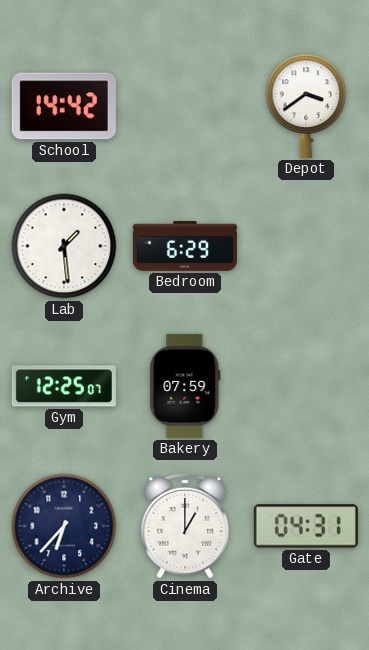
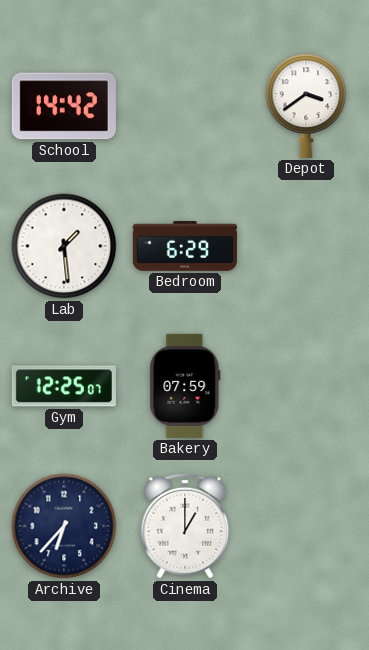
Gate: 04:31 -> none
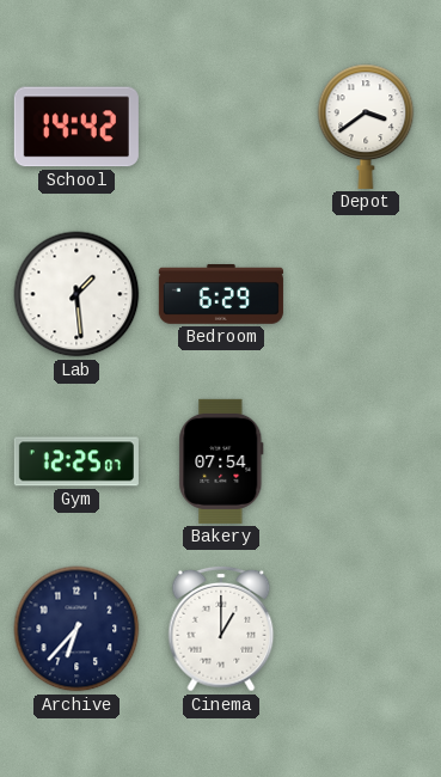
Bakery: 07:59 -> 07:54
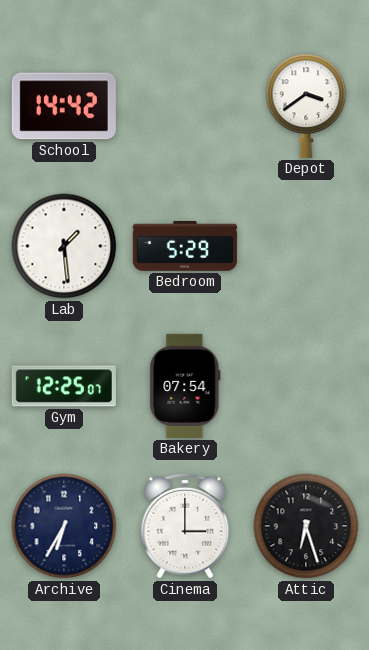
Bedroom: 6:29 -> 5:29
Archive: 6:37 -> 6:35
Cinema: 1:00 -> 3:00
Attic: none -> 6:27
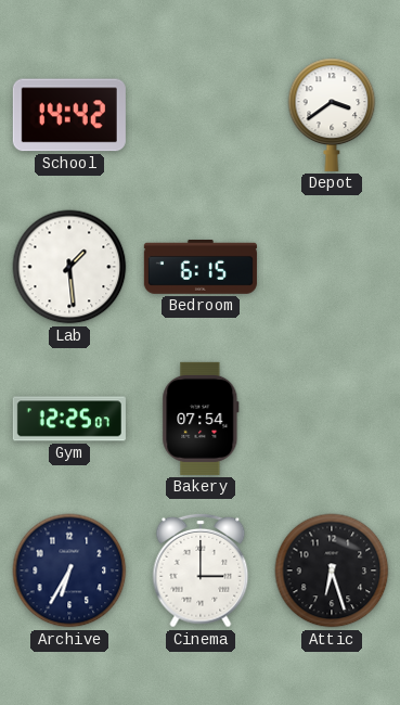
Bedroom: 5:29 -> 6:15
